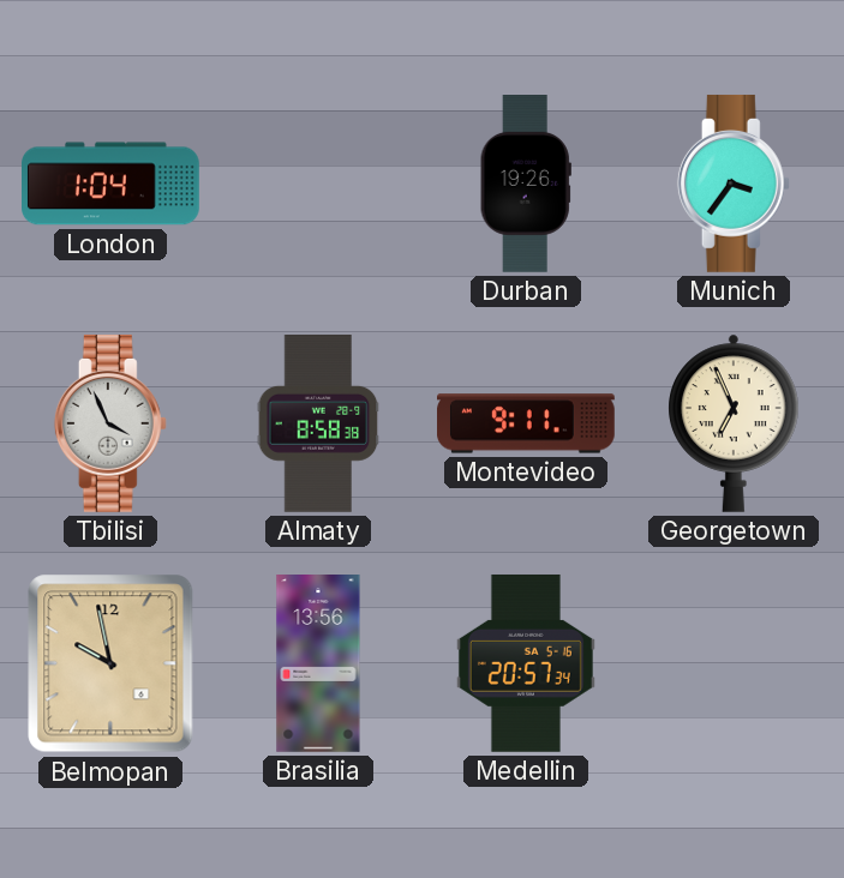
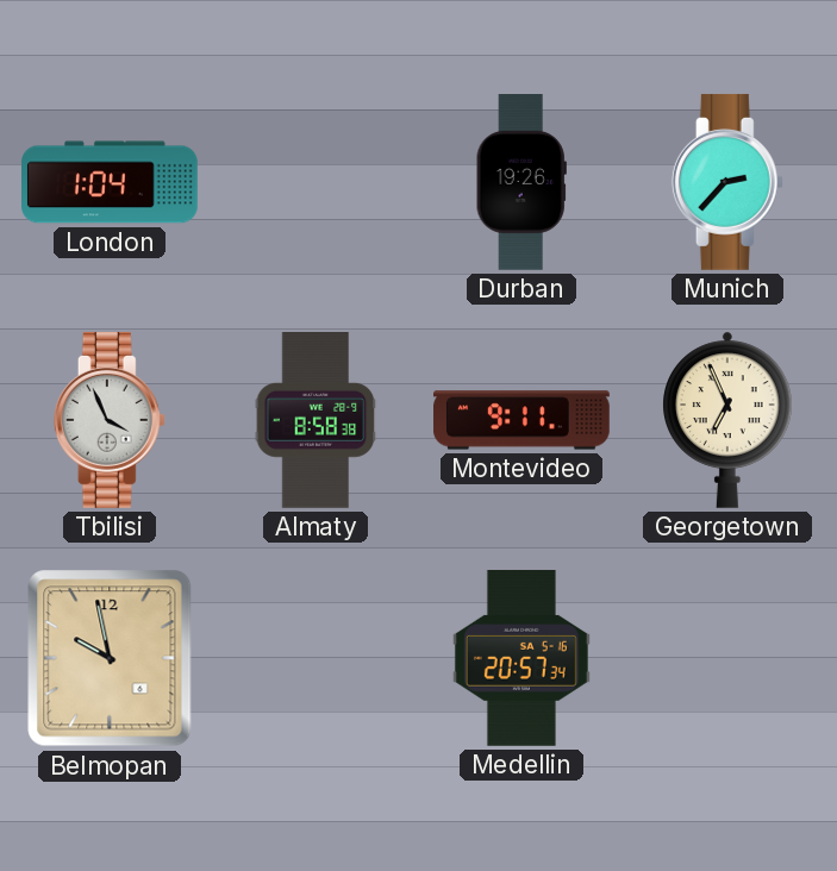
Munich: 3:36 -> 2:37
Brasilia: 13:56 -> none
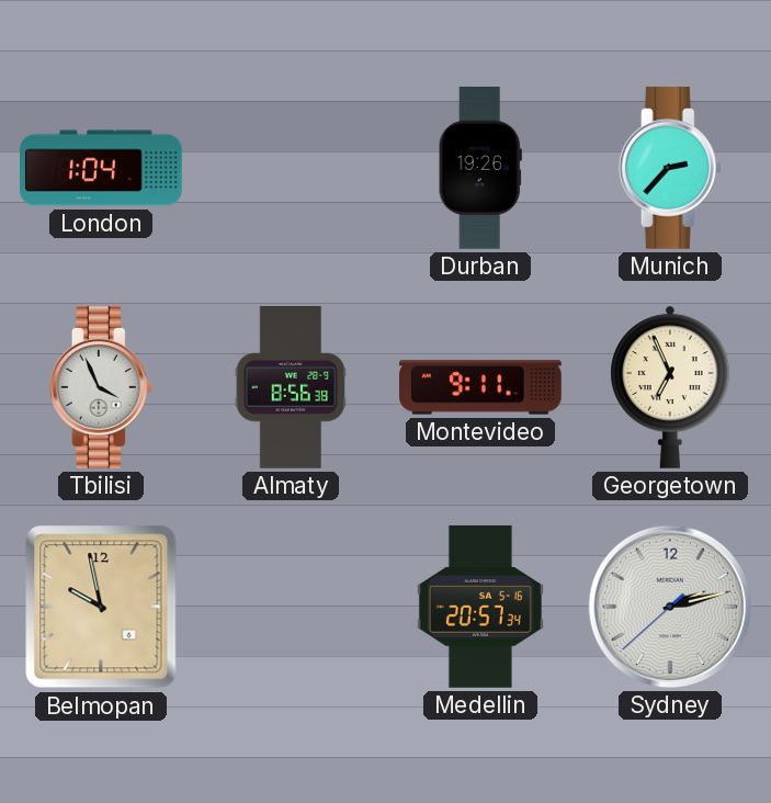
Almaty: 8:58 -> 8:56
Sydney: none -> 2:12
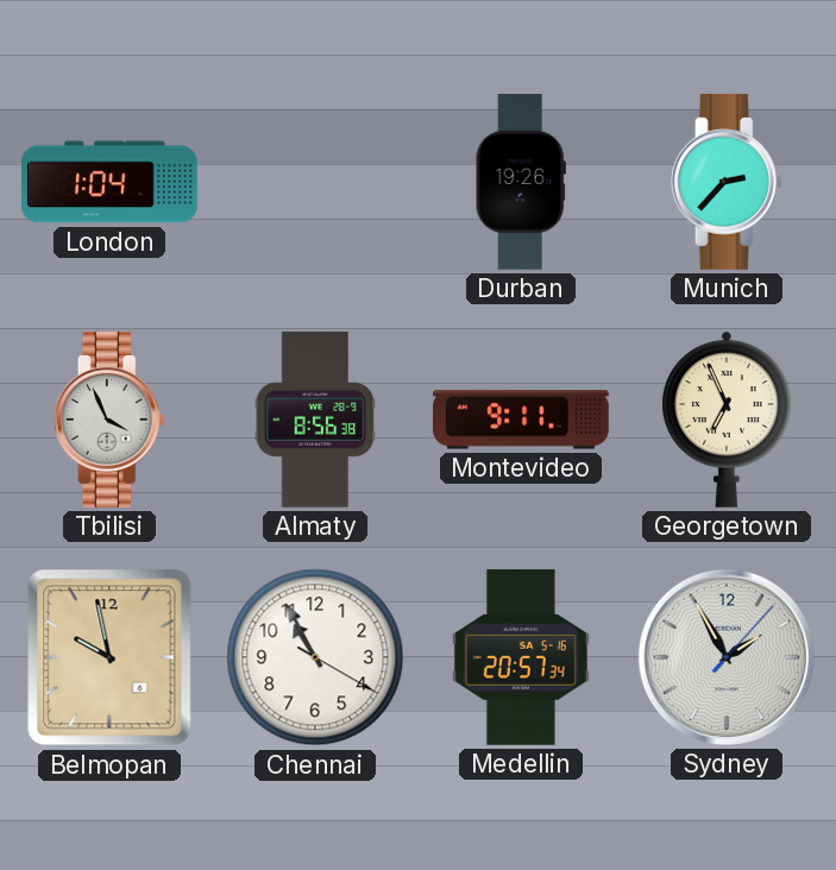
Chennai: none -> 10:55
Sydney: 2:12 -> 1:55
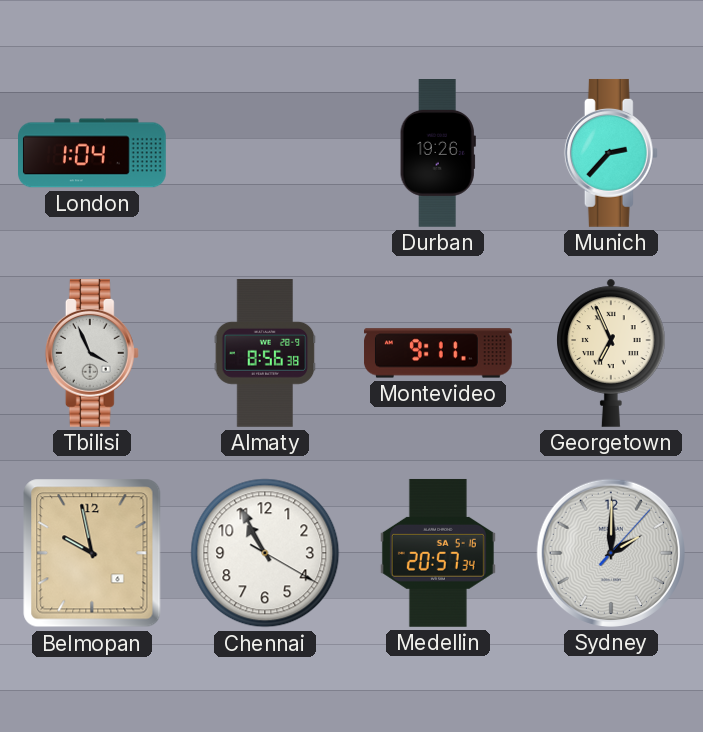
Sydney: 1:55 -> 2:00
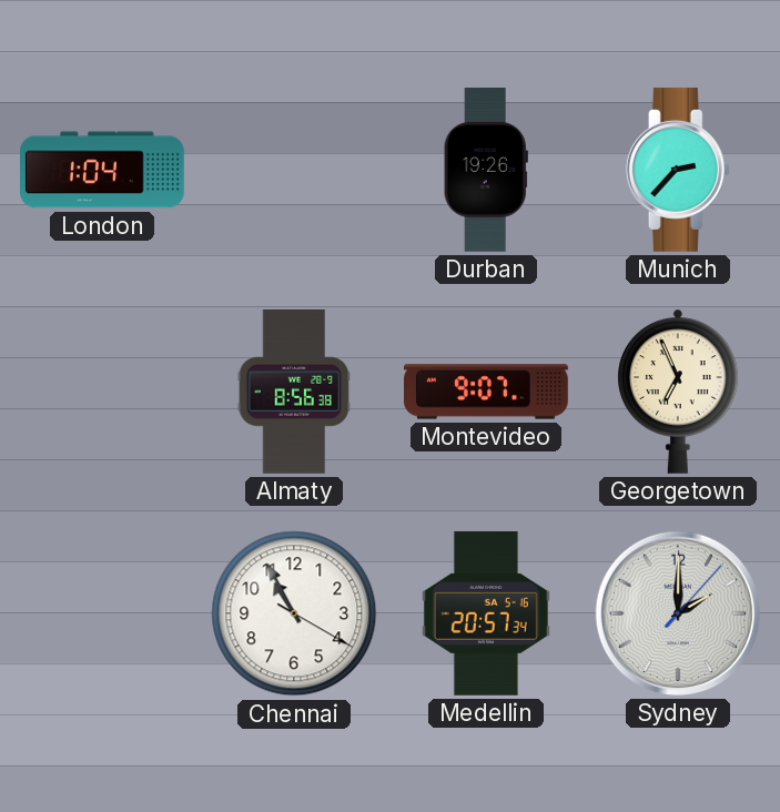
Tbilisi: 3:56 -> none
Montevideo: 9:11 -> 9:07
Belmopan: 9:58 -> none
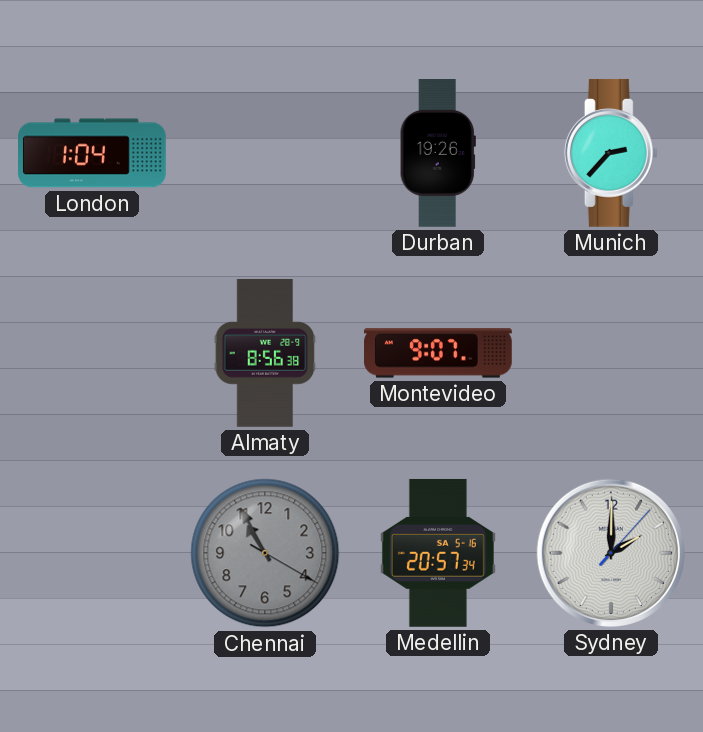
Georgetown: 6:56 -> none
Chennai dial: white -> grey
